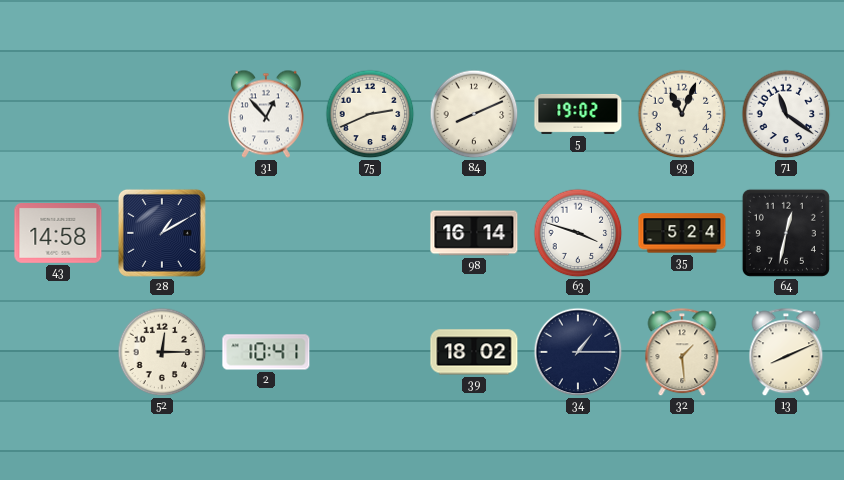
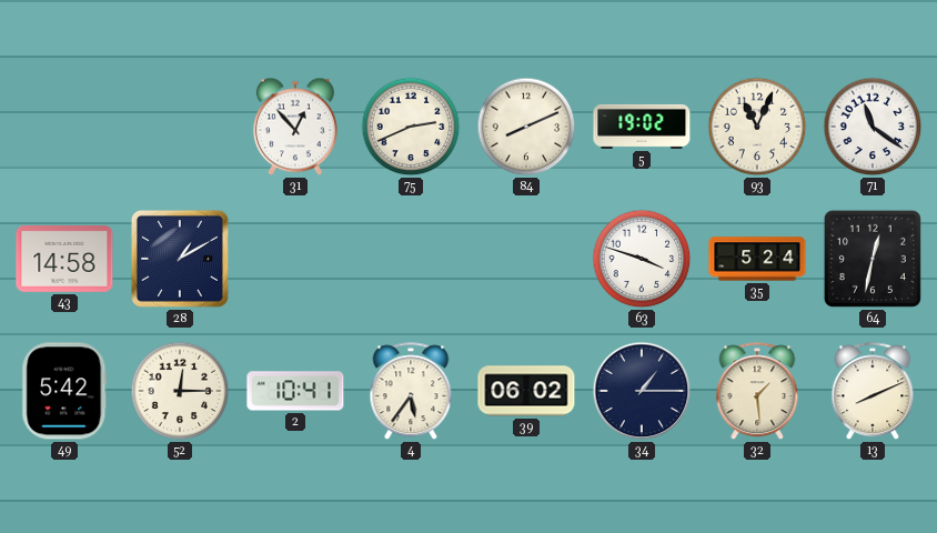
98: 16:14 -> none
49: none -> 5:42
4: none -> 5:36
39: 18:02 -> 06:02
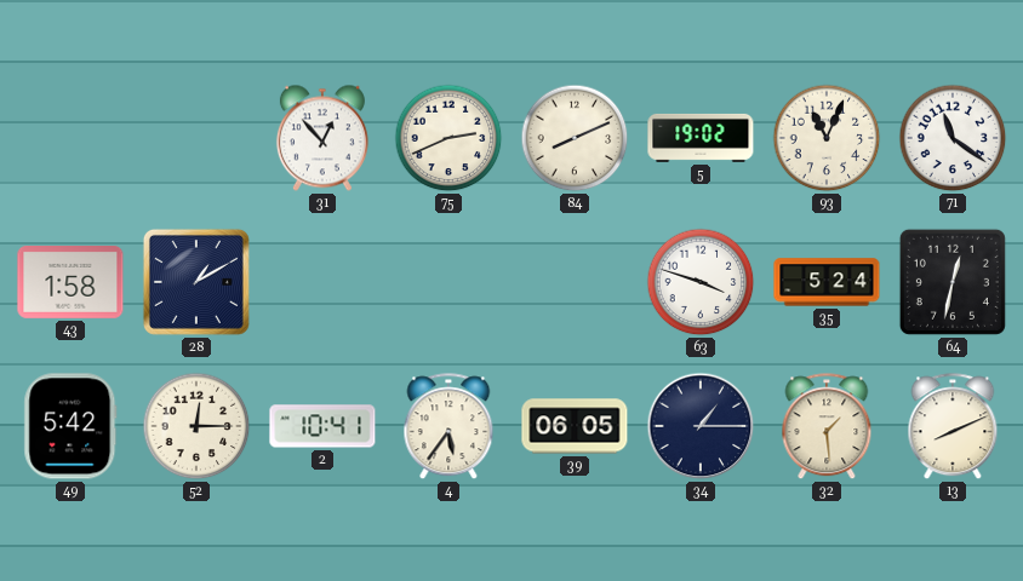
43: 14:58 -> 1:58
39: 06:02 -> 06:05
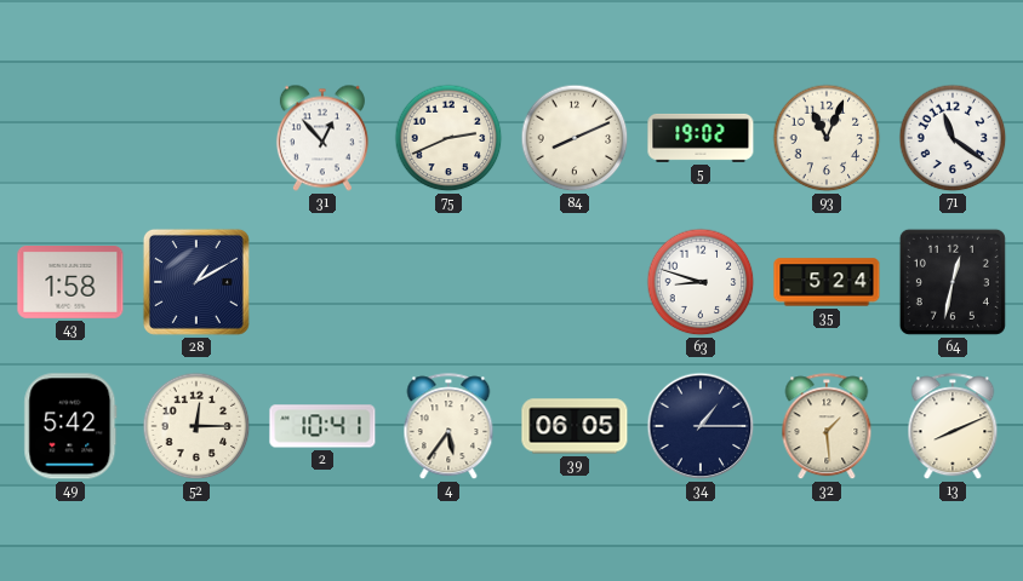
63: 3:48 -> 8:48
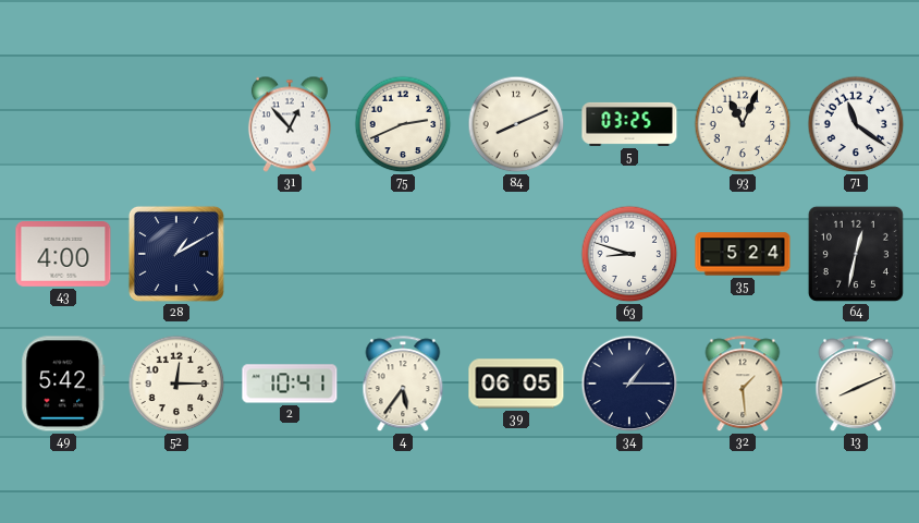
5: 19:02 -> 03:25
43: 1:58 -> 4:00
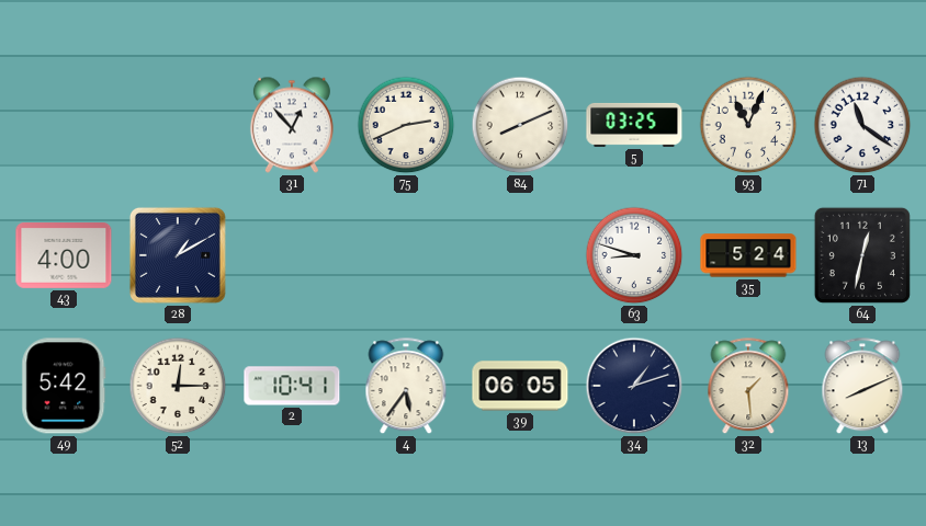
34: 1:15 -> 1:12
